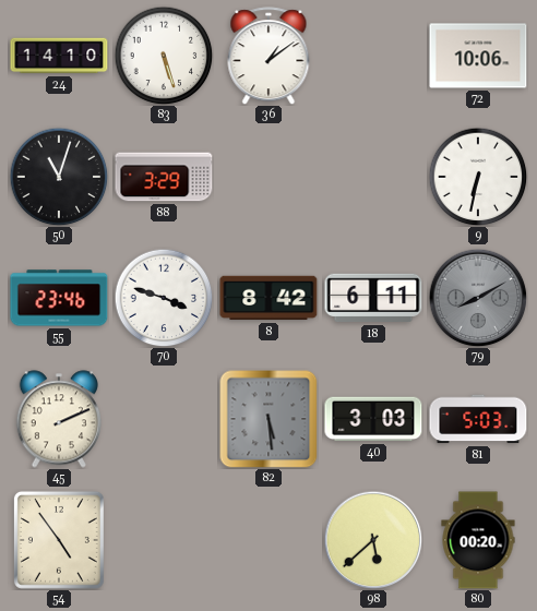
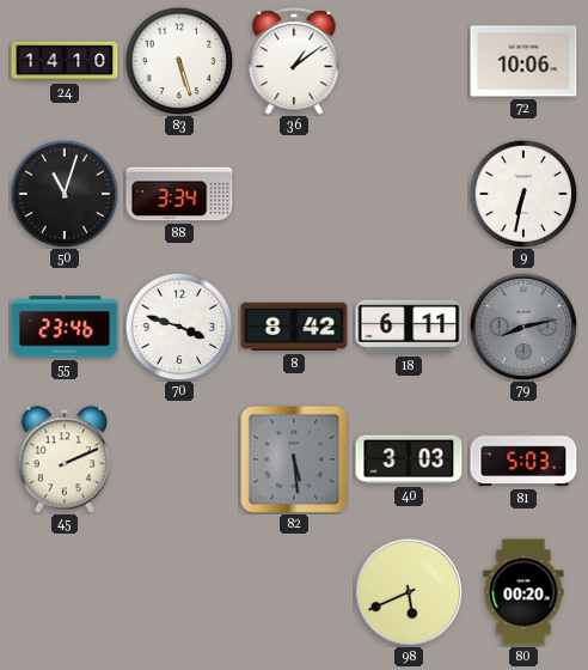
88: 3:29 -> 3:34
79: 8:10 -> 8:13
54: 4:54 -> none
98: 5:38 -> 5:41
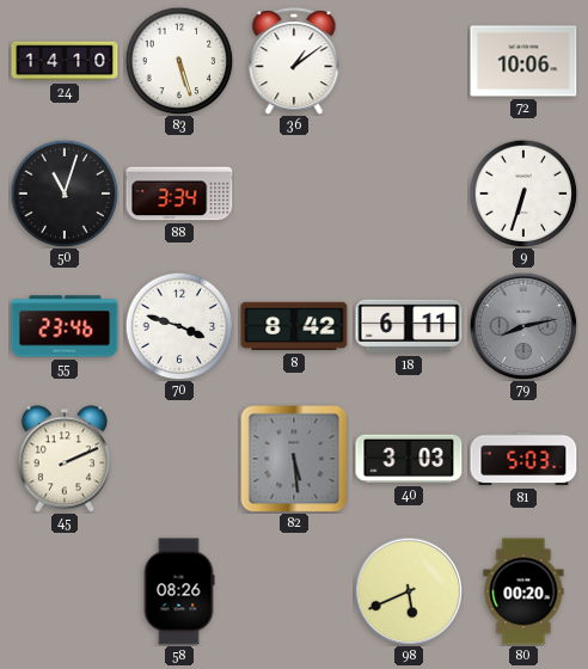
9: 6:32 -> 6:33
58: none -> 08:26
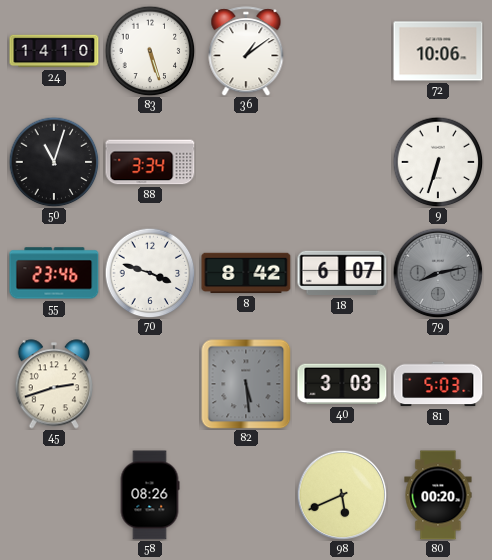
18: 6:11 -> 6:07
45: 2:11 -> 2:42
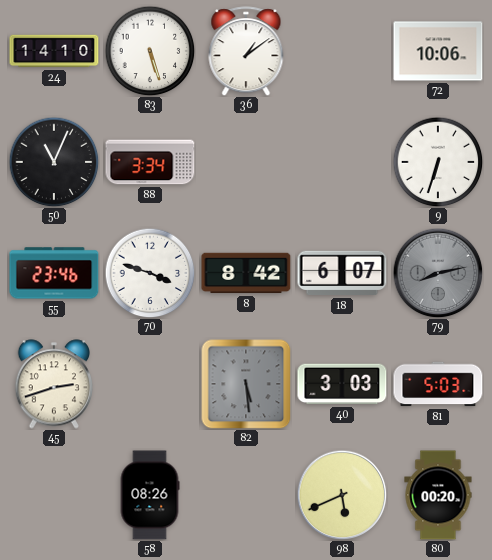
50: 11:03 -> 11:04
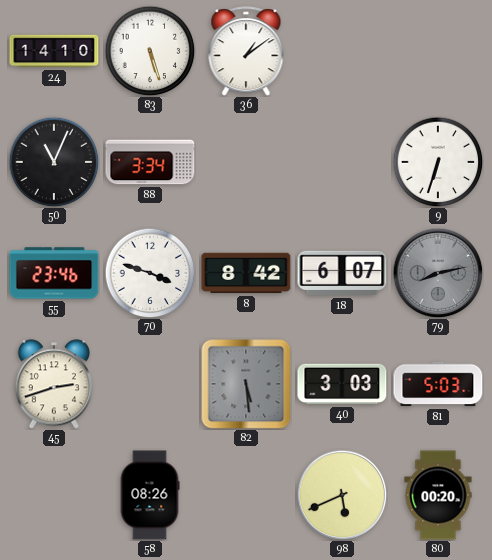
72: 10:06 -> none
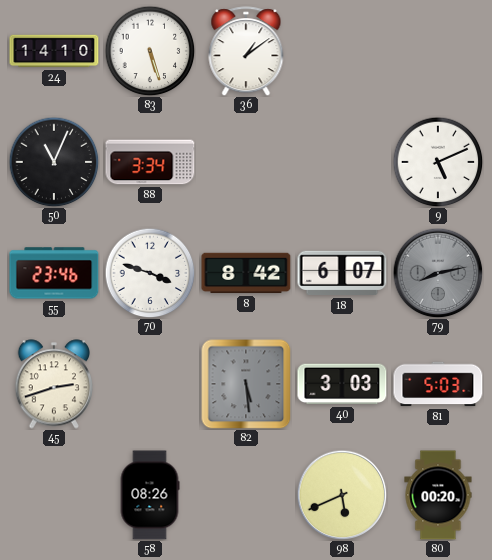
9: 6:33 -> 5:11
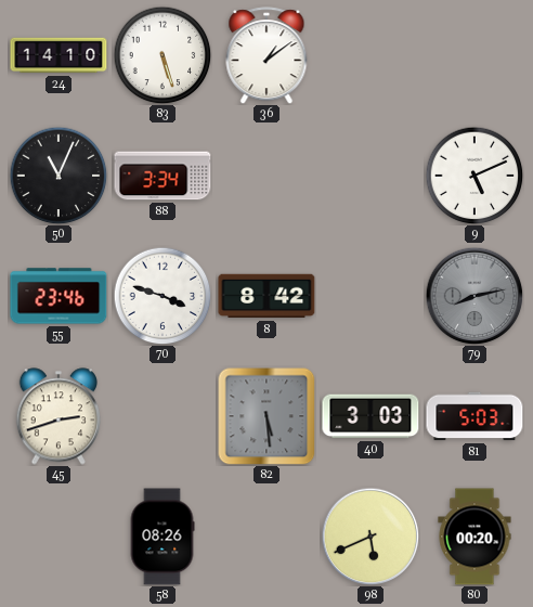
18: 6:07 -> none
